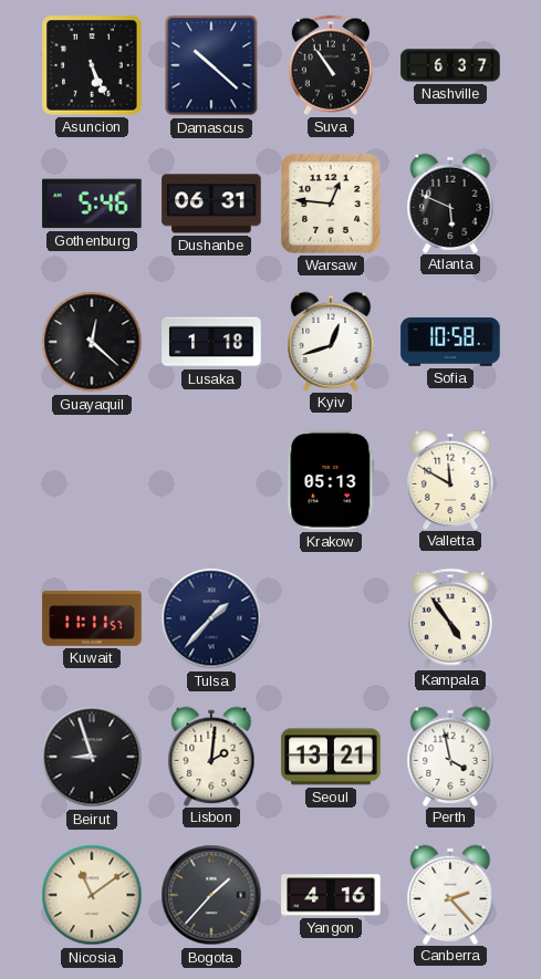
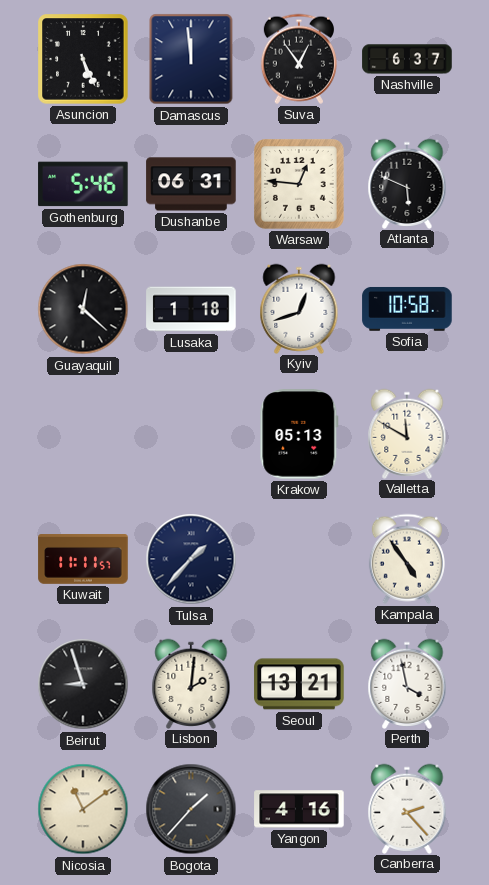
Damascus: 10:22 -> 11:59
Suva: 10:54 -> 12:54
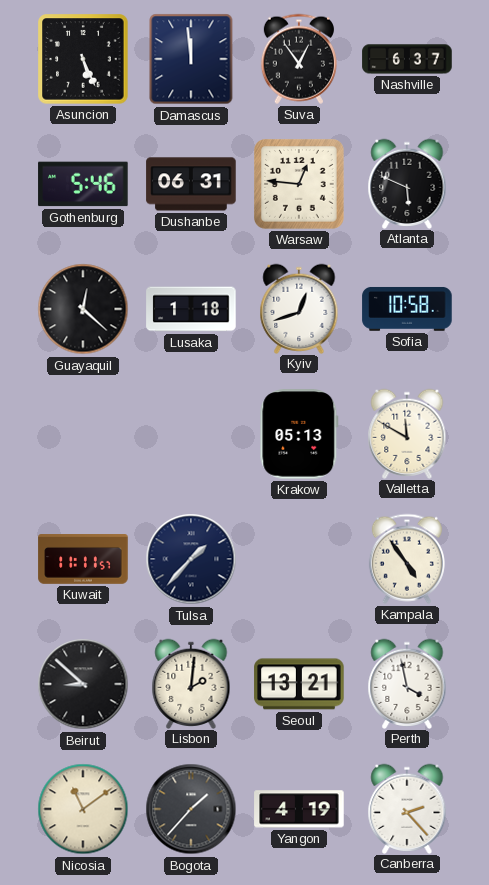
Beirut: 8:57 -> 8:52
Yangon: 4:16 -> 4:19
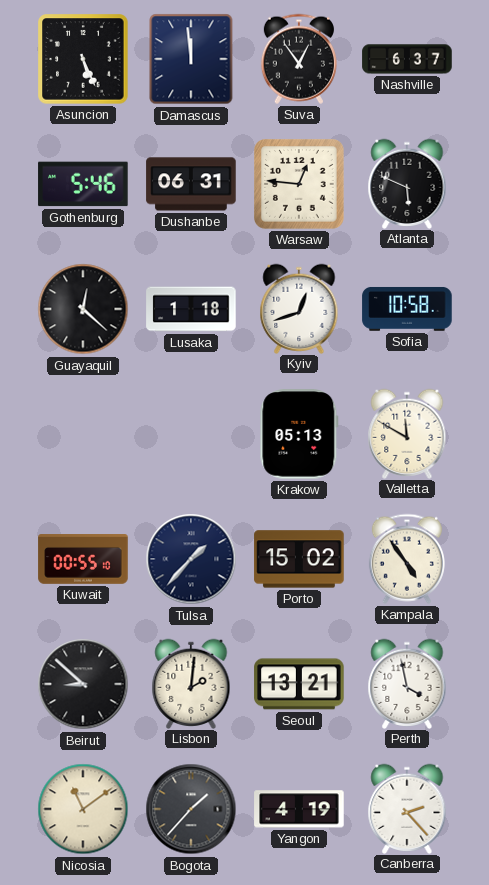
Kuwait: 11:11 -> 00:55
Porto: none -> 15:02
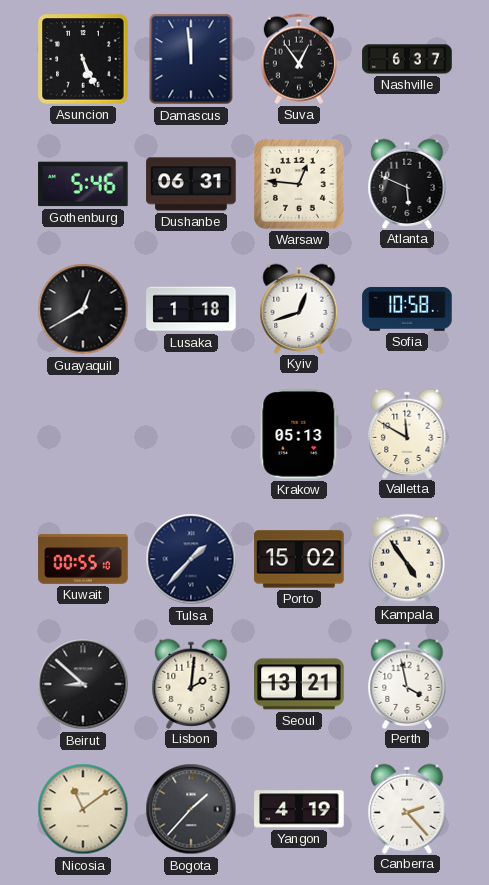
Guayaquil: 12:22 -> 12:40
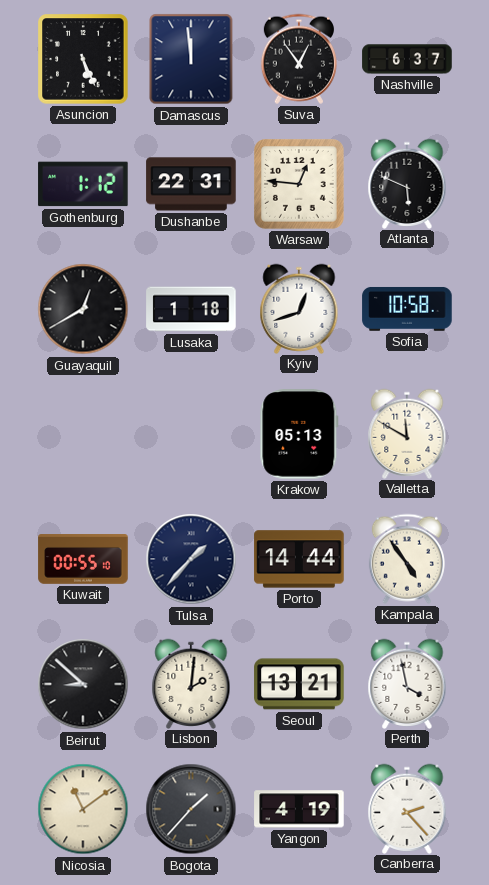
Gothenburg: 5:46 -> 1:12
Dushanbe: 06:31 -> 22:31
Porto: 15:02 -> 14:44
